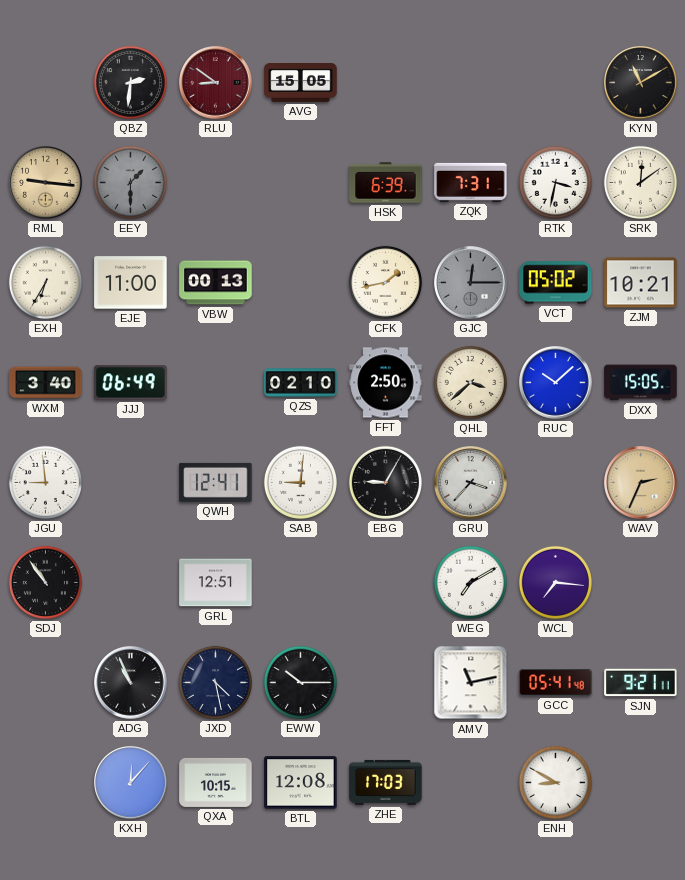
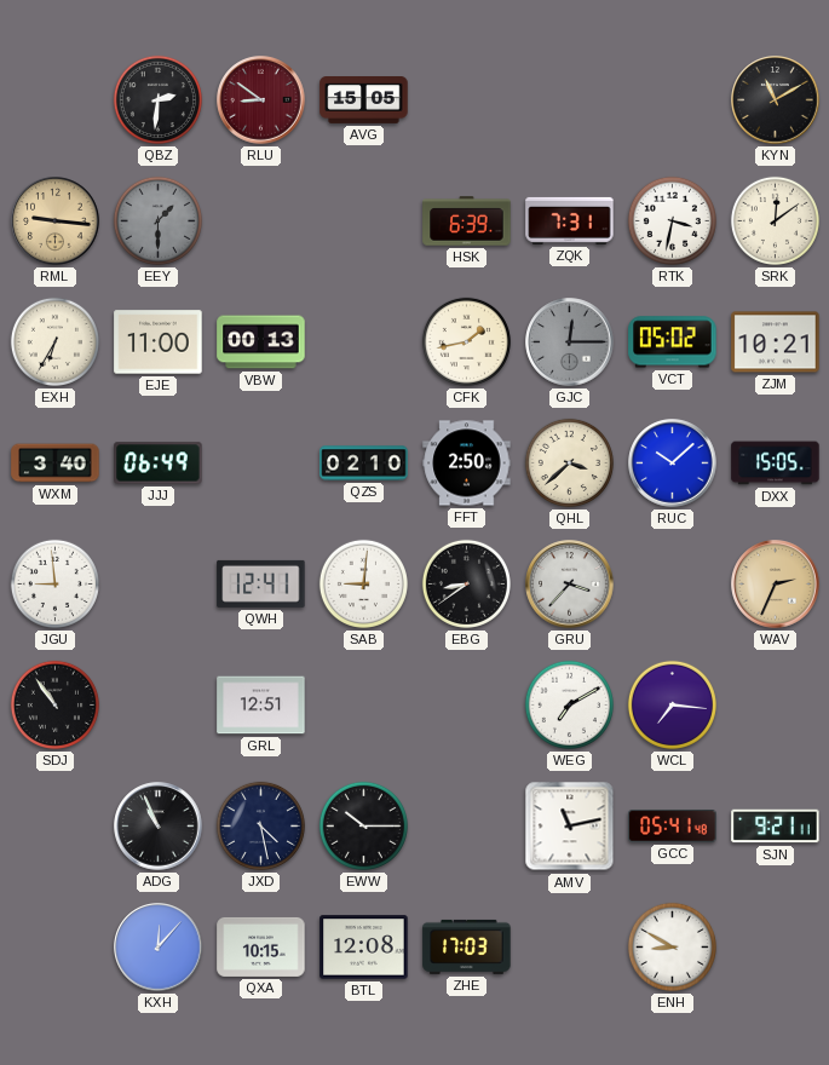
EBG: 9:05 -> 8:39
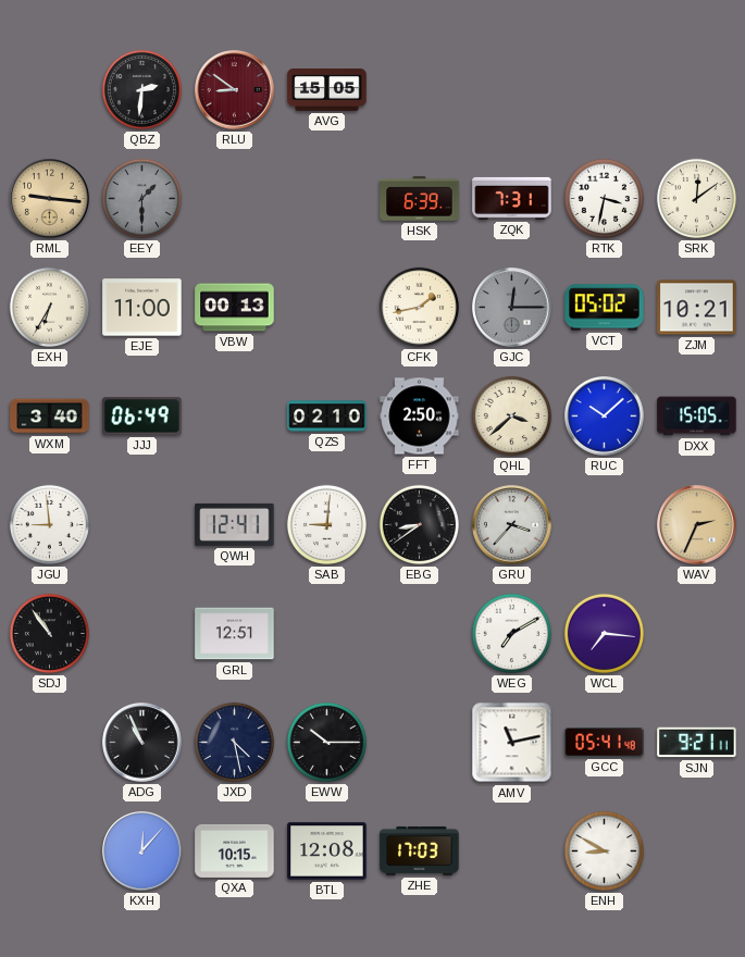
KYN: 11:10 -> none
